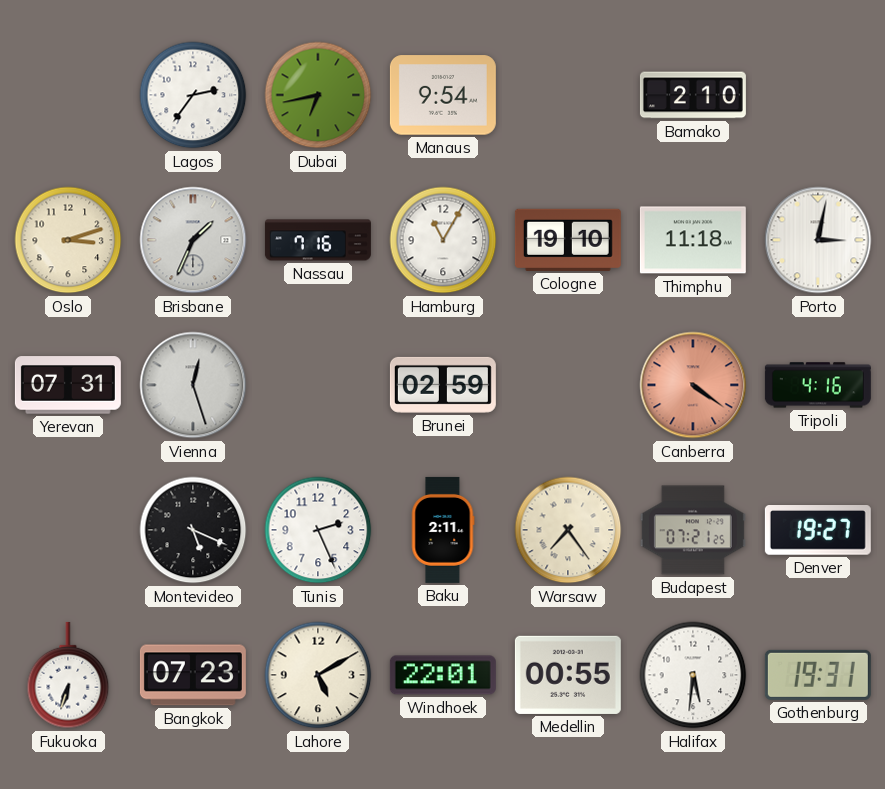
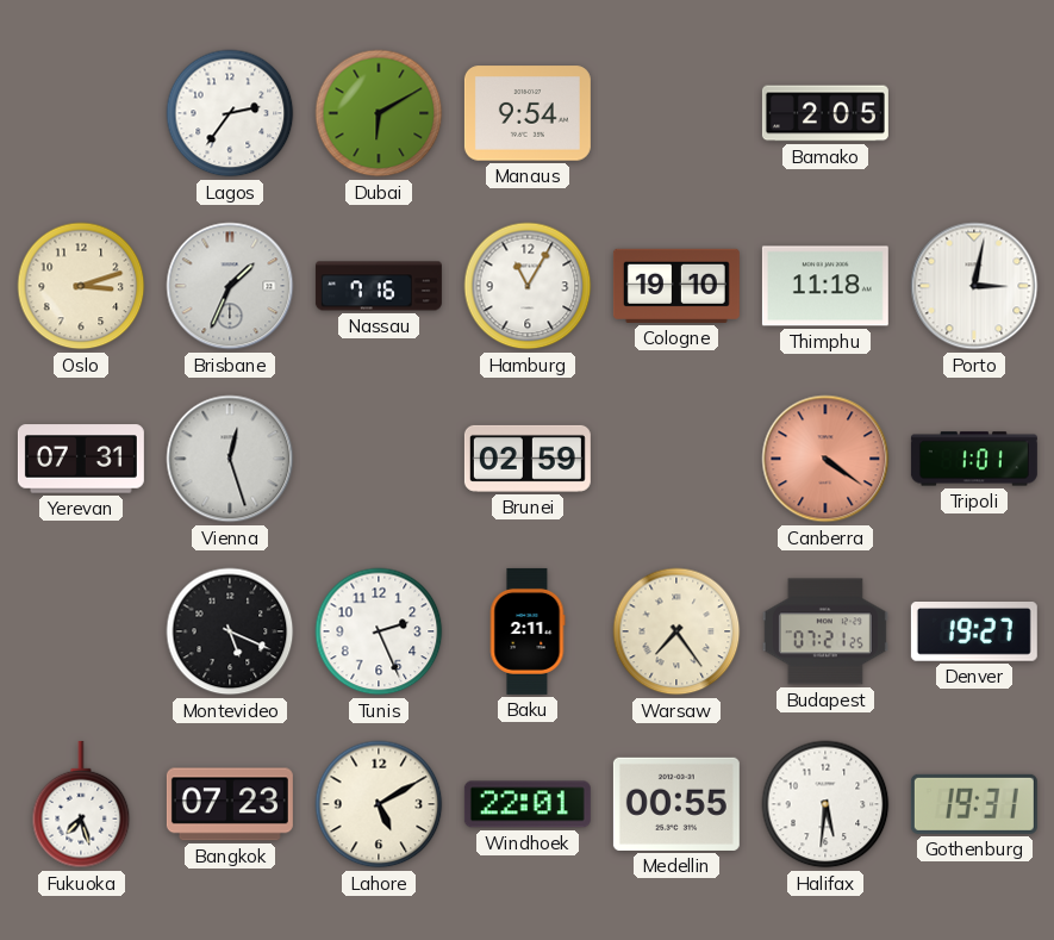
Dubai: 6:43 -> 6:10
Bamako: 2:10 -> 2:05
Tripoli: 4:16 -> 1:01
Fukuoka: 6:33 -> 7:27
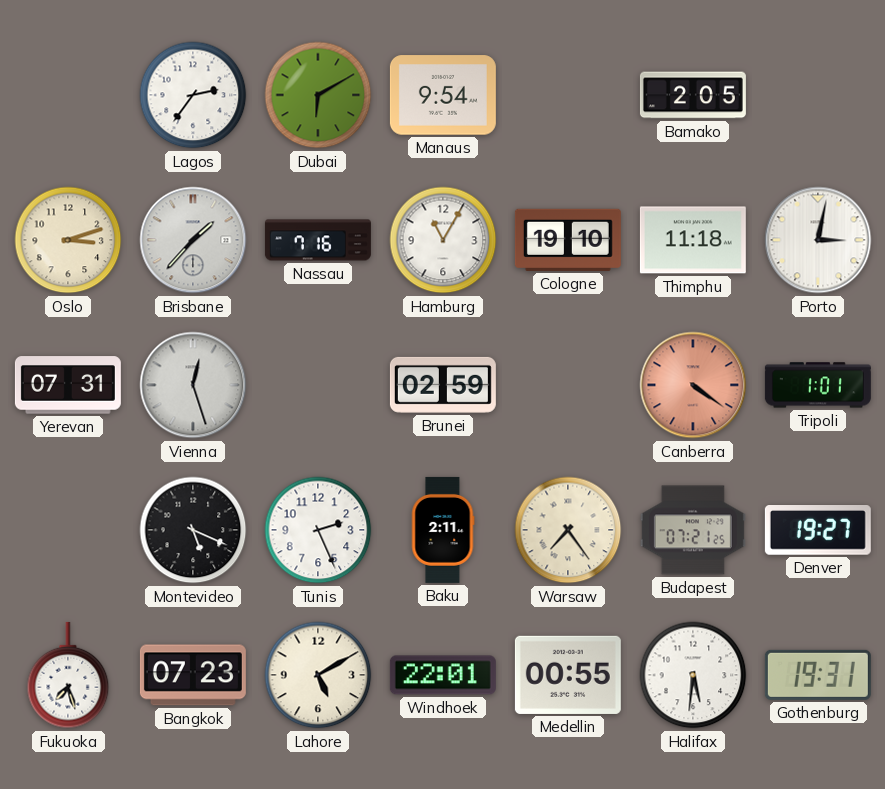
Brisbane: 1:34 -> 1:37
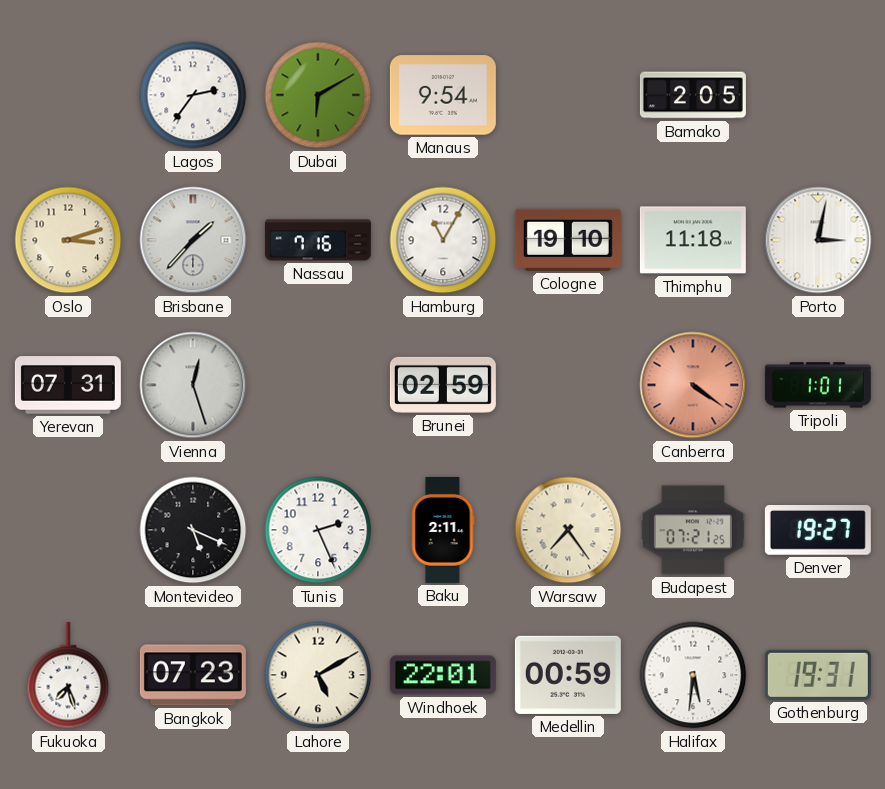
Medellin: 00:55 -> 00:59
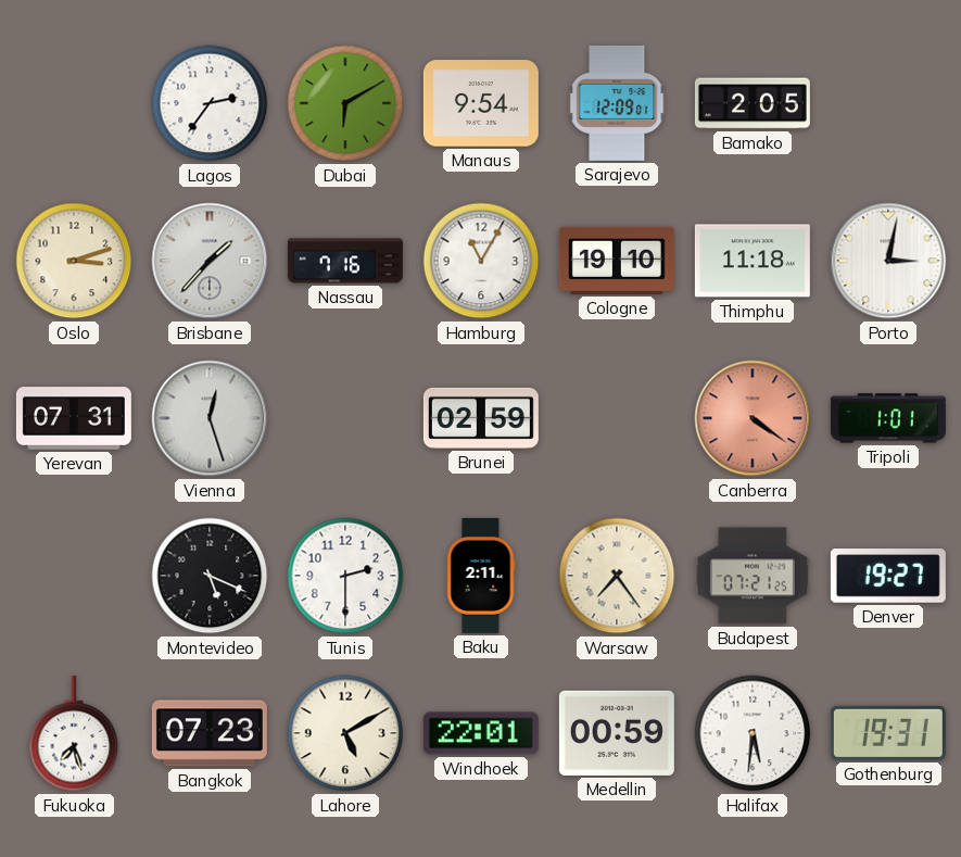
Sarajevo: none -> 12:09
Tunis: 2:26 -> 2:30
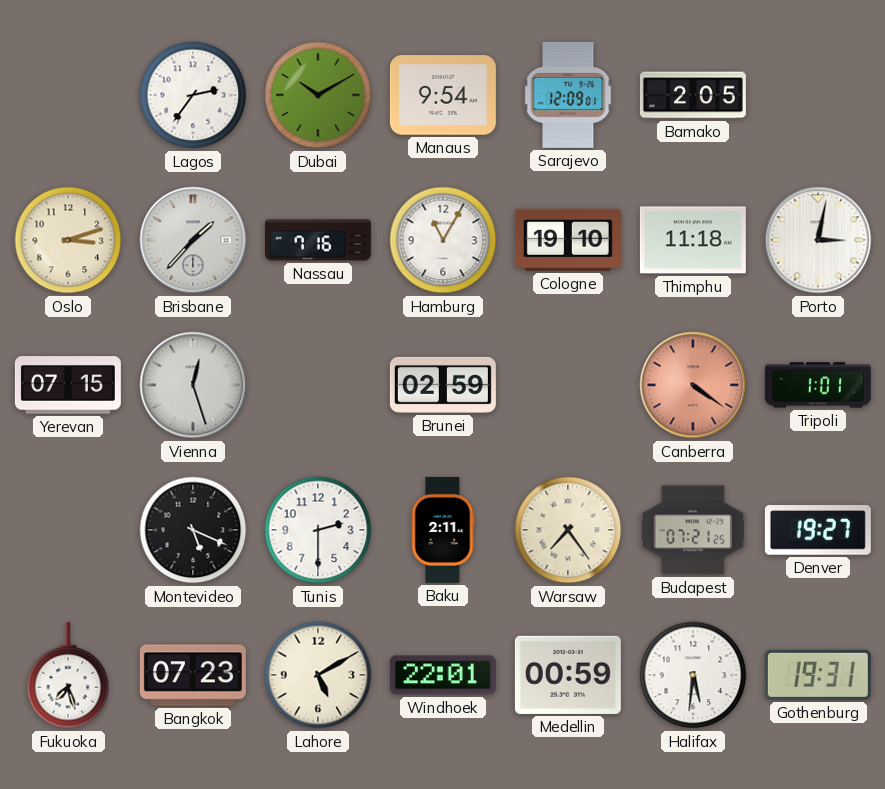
Dubai: 6:10 -> 10:10
Yerevan: 07:31 -> 07:15
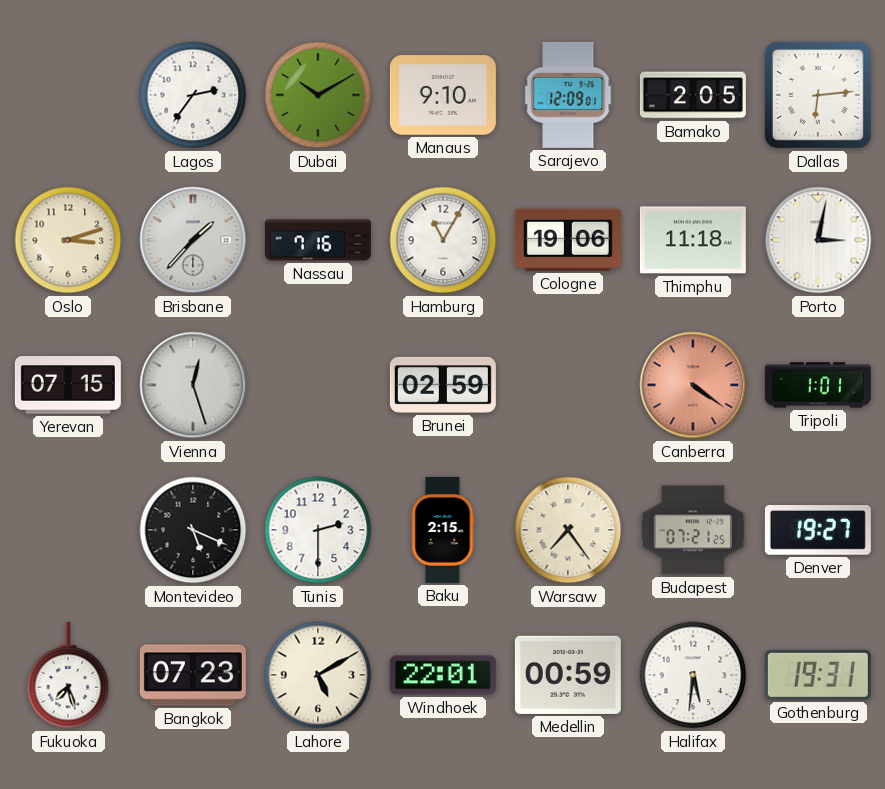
Manaus: 9:54 -> 9:10
Dallas: none -> 6:14
Cologne: 19:10 -> 19:06
Baku: 2:11 -> 2:15
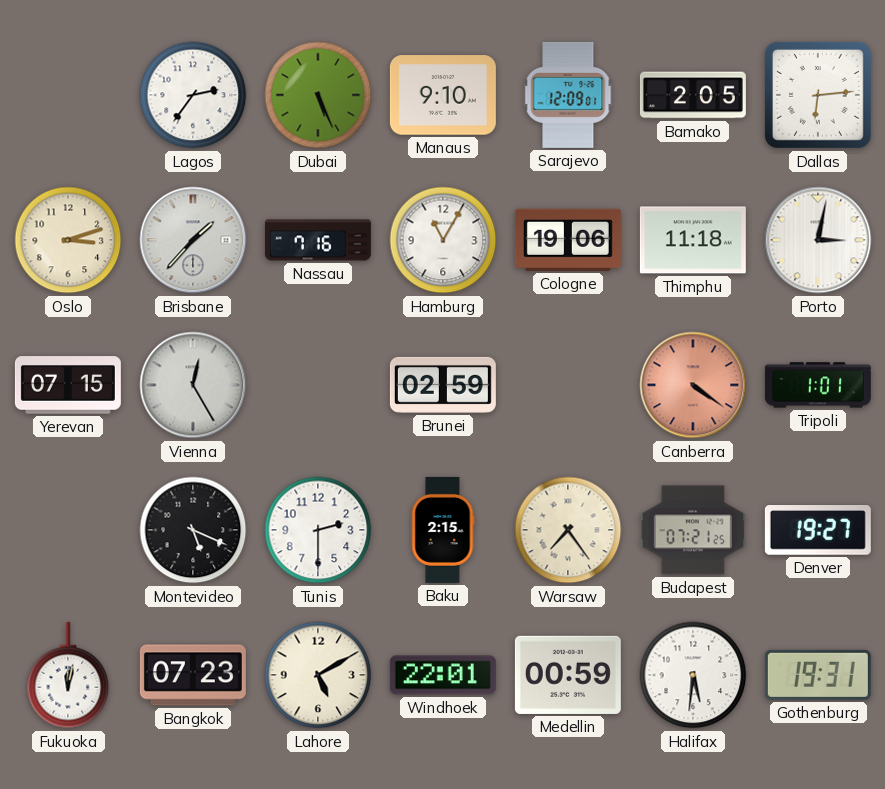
Dubai: 10:10 -> 5:26
Vienna: 12:27 -> 12:25
Fukuoka: 7:27 -> 12:02
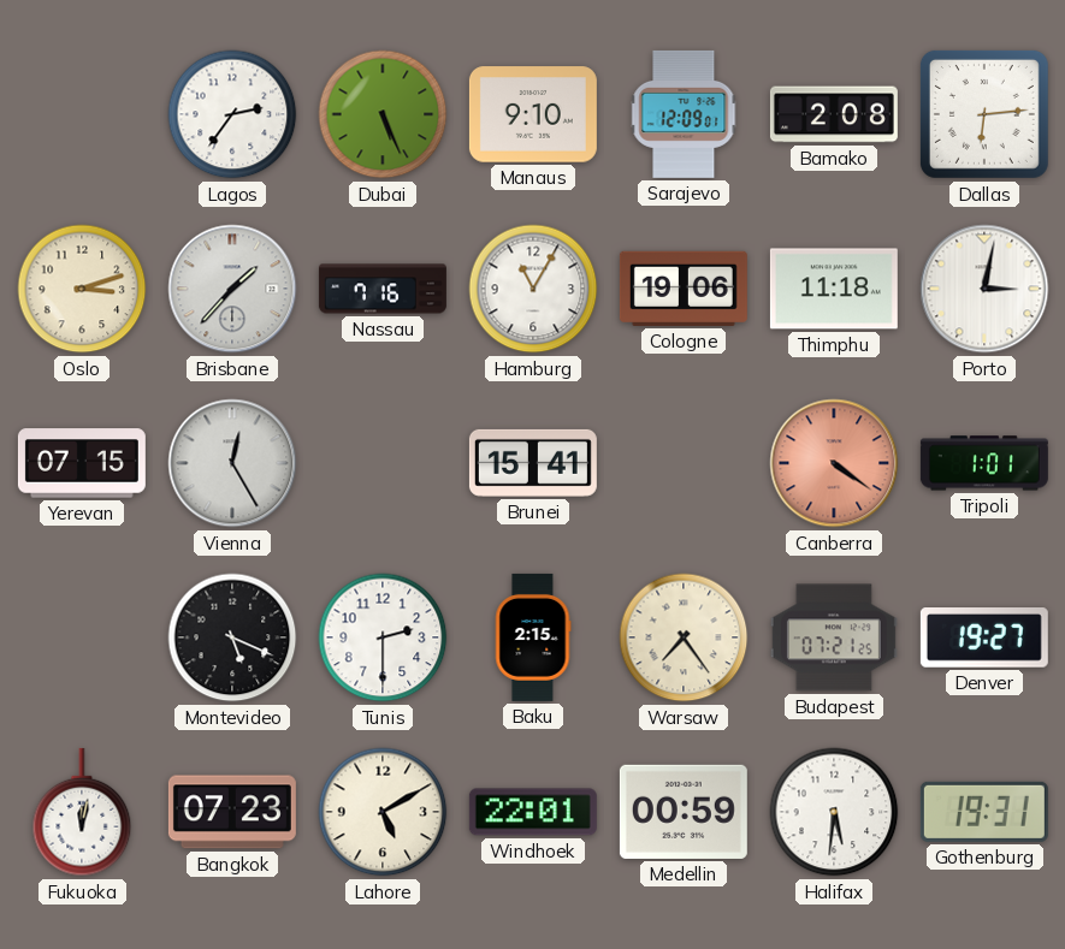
Bamako: 2:05 -> 2:08
Brunei: 02:59 -> 15:41
